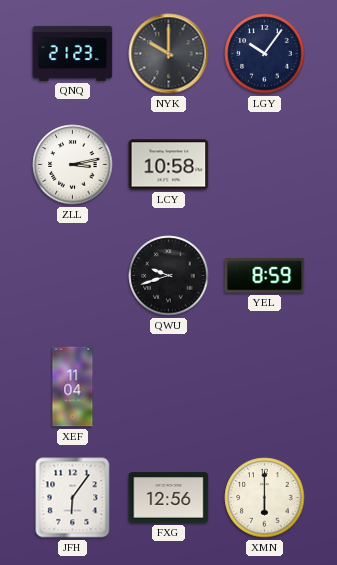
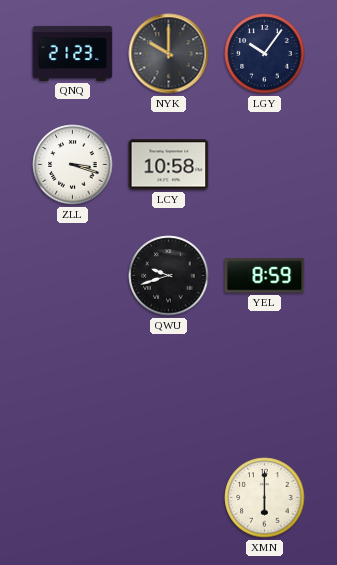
ZLL: 3:13 -> 3:18
XEF: 11:04 -> none
JFH: 6:06 -> none
FXG: 12:56 -> none
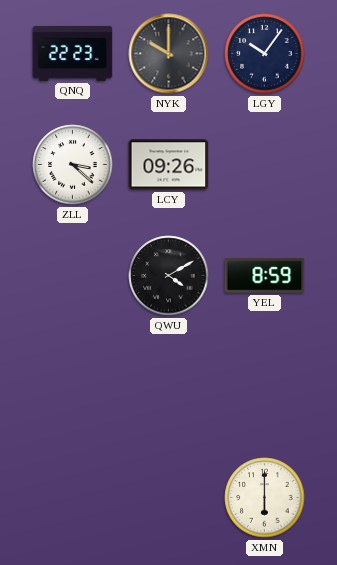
QNQ: 21:23 -> 22:23
ZLL: 3:18 -> 3:22
LCY: 10:58 -> 09:26
QWU: 9:42 -> 4:10
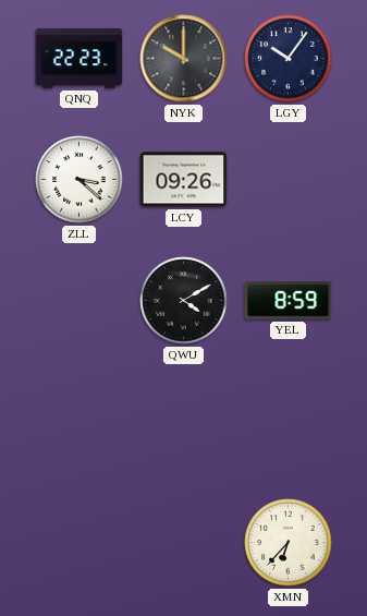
XMN: 6:00 -> 6:37
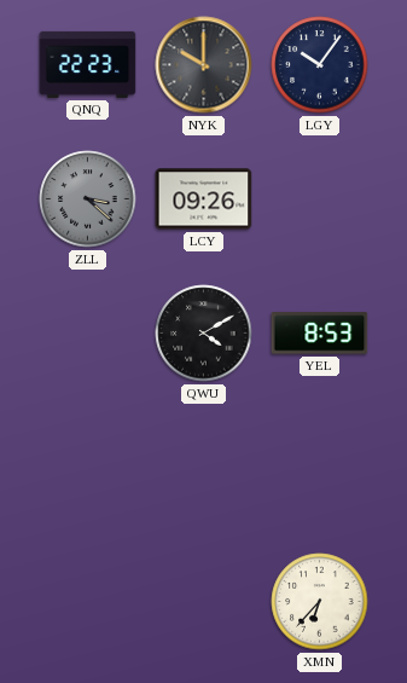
ZLL dial: white -> grey
YEL: 8:59 -> 8:53
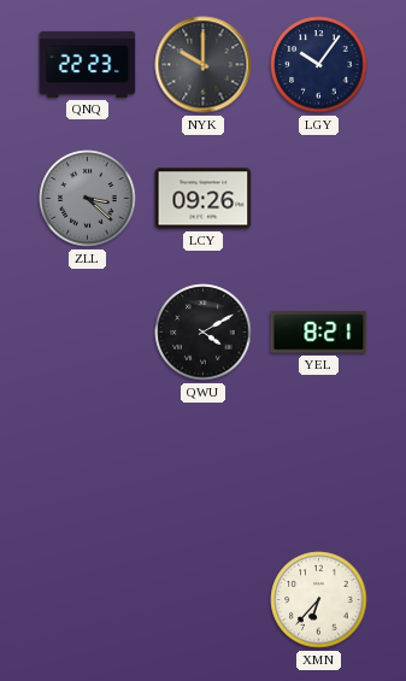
YEL: 8:53 -> 8:21
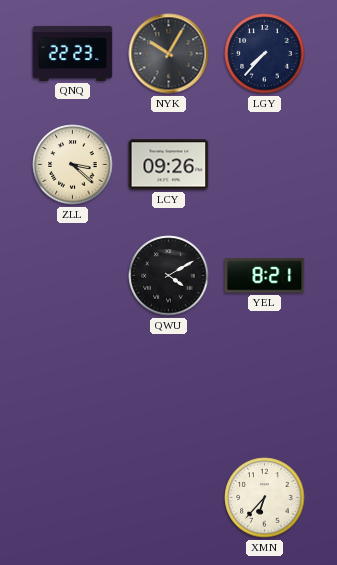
NYK: 10:00 -> 10:05
LGY: 10:06 -> 7:37
ZLL dial: grey -> cream
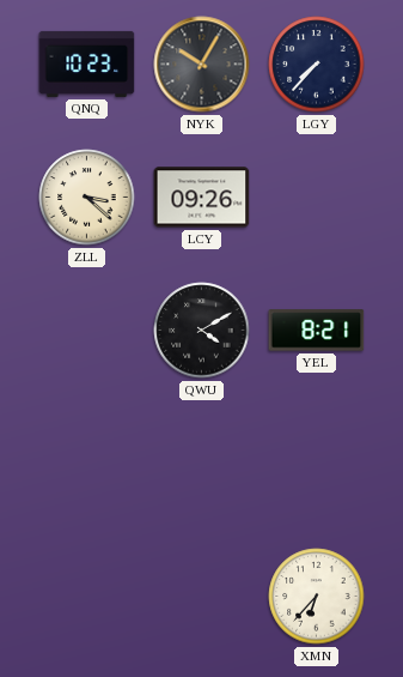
QNQ: 22:23 -> 10:23
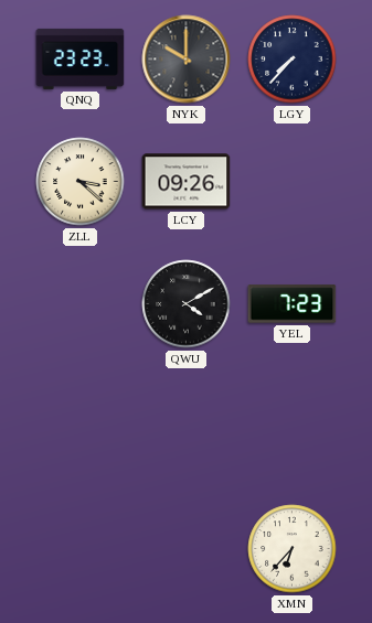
QNQ: 10:23 -> 23:23
NYK: 10:05 -> 10:00
YEL: 8:21 -> 7:23
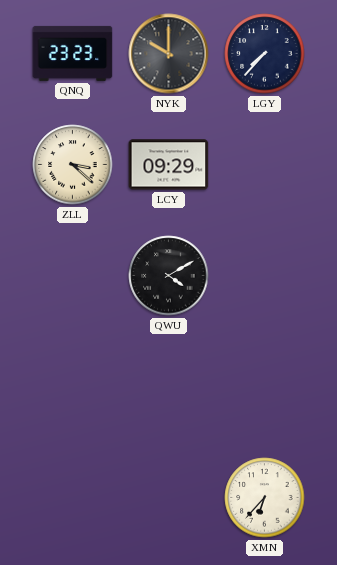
LCY: 09:26 -> 09:29
YEL: 7:23 -> none
